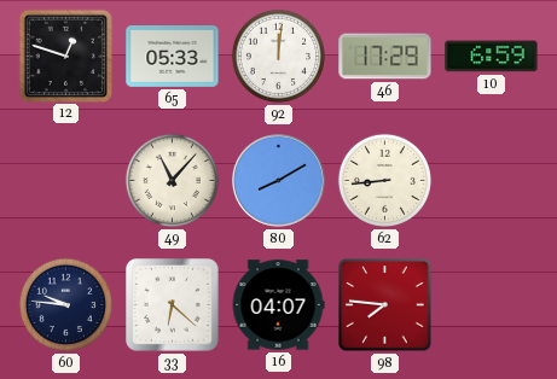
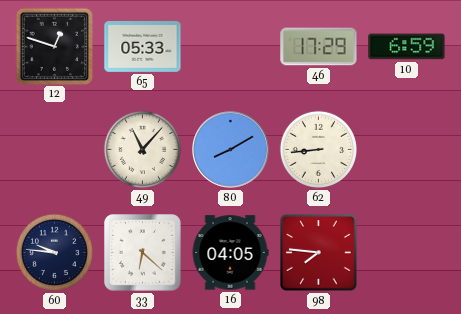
92: 12:01 -> none
16: 04:07 -> 04:05
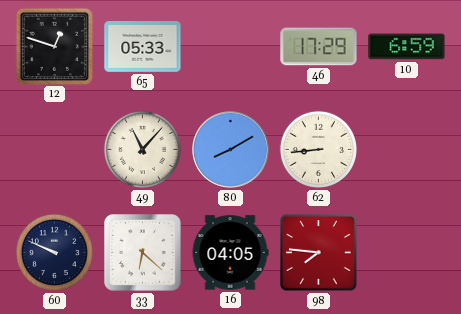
60: 9:46 -> 9:49
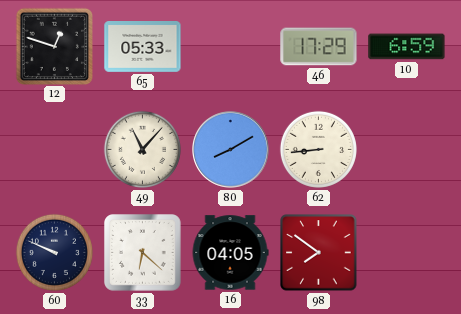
98: 7:46 -> 7:51
